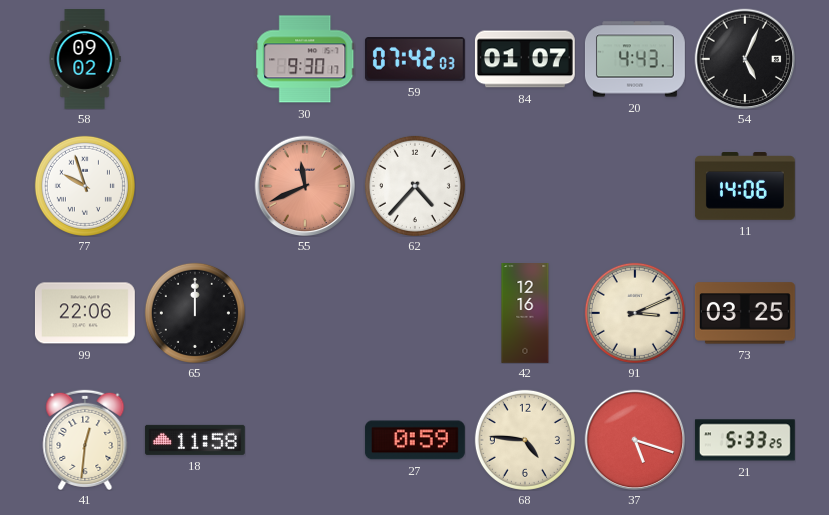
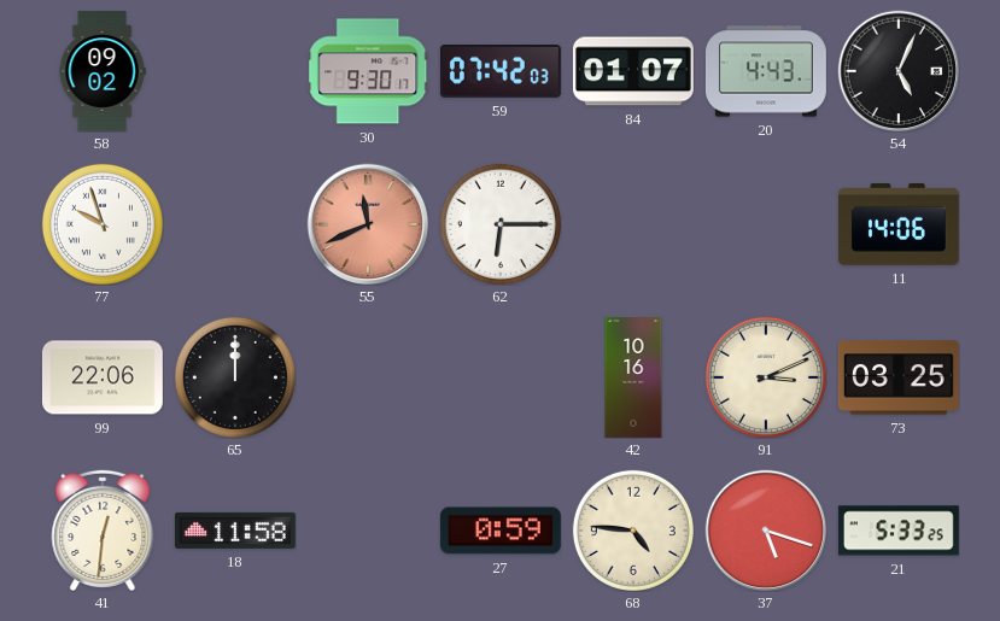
62: 4:37 -> 6:15
42: 12:16 -> 10:16
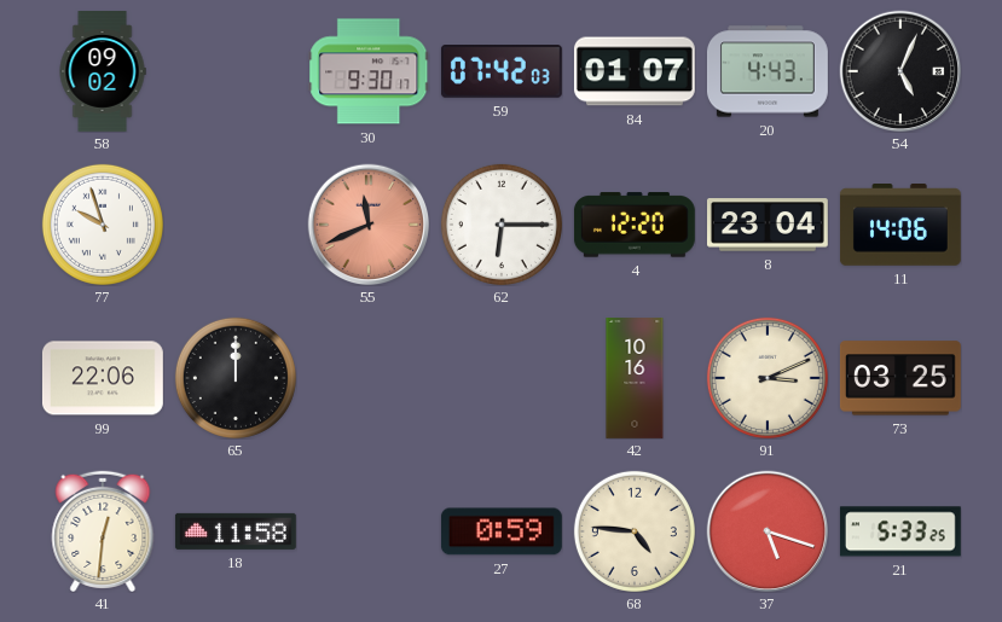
4: none -> 12:20
8: none -> 23:04
